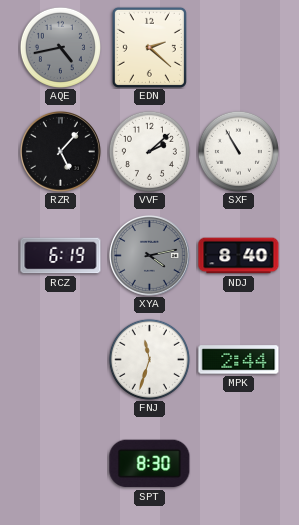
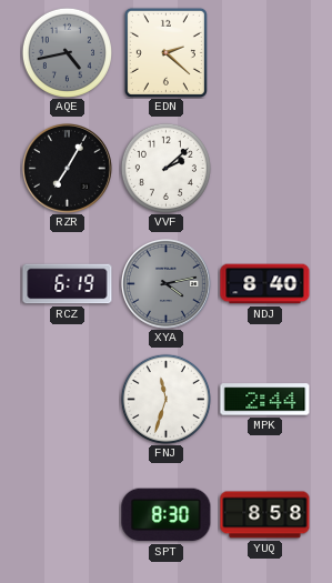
RZR: 5:07 -> 7:05
SXF: 10:55 -> none
YUQ: none -> 8:58
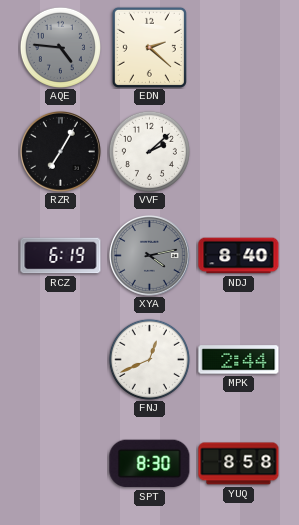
AQE: 4:43 -> 4:46
FNJ: 11:33 -> 12:41
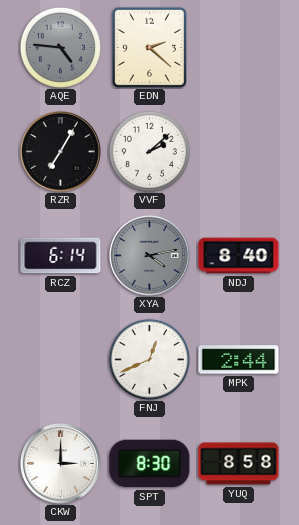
RCZ: 6:19 -> 6:14
CKW: none -> 3:00
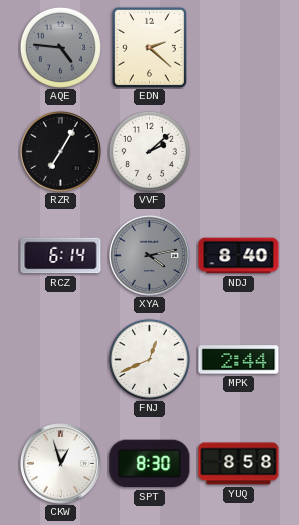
CKW: 3:00 -> 12:57
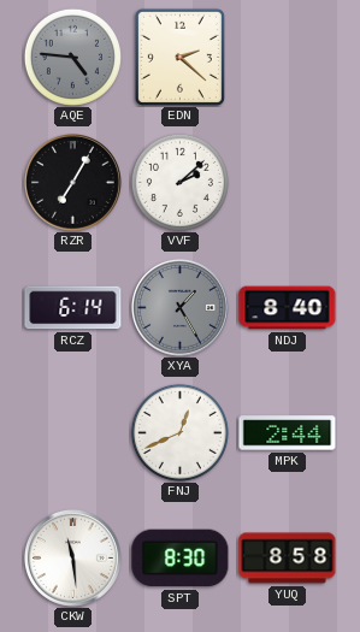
XYA: 4:13 -> 1:25
CKW: 12:57 -> 11:29
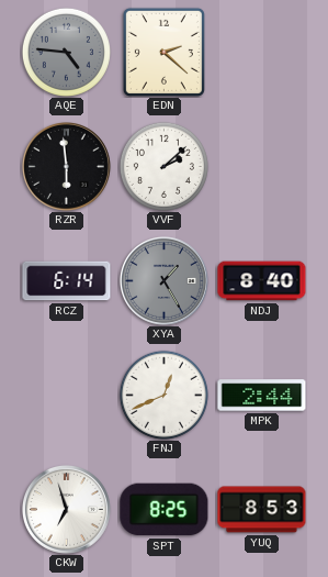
RZR: 7:05 -> 5:59
CKW: 11:29 -> 6:57
SPT: 8:30 -> 8:25
YUQ: 8:58 -> 8:53
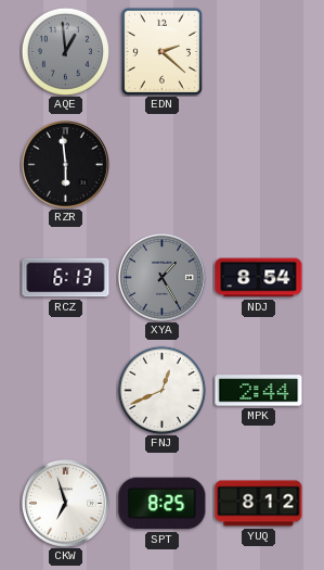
AQE: 4:46 -> 12:59
VVF: 2:08 -> none
RCZ: 6:14 -> 6:13
NDJ: 8:40 -> 8:54
YUQ: 8:53 -> 8:12
